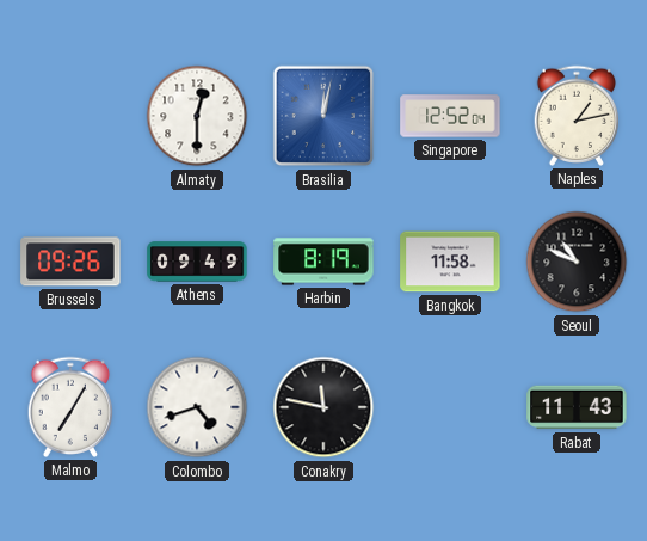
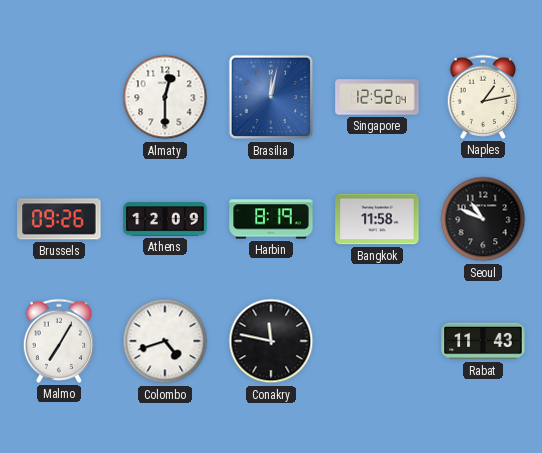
Athens: 09:49 -> 12:09
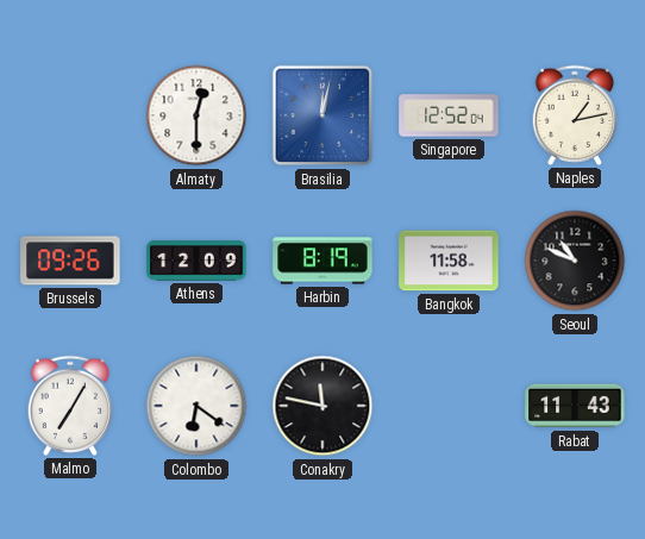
Colombo: 4:42 -> 6:21
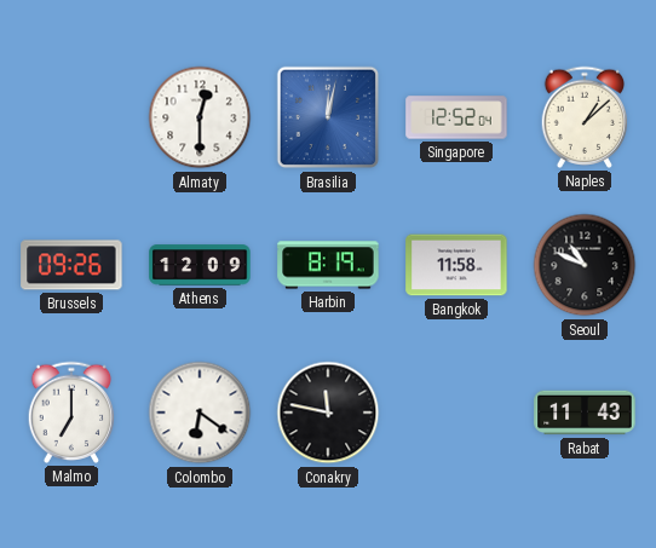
Naples: 1:13 -> 1:08
Malmo: 7:05 -> 7:00
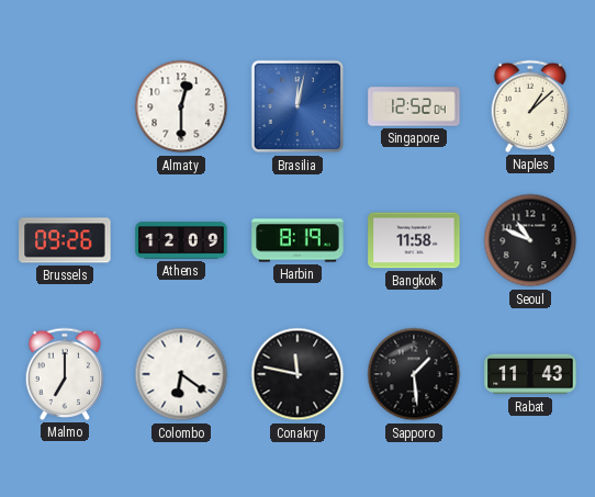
Sapporo: none -> 1:29
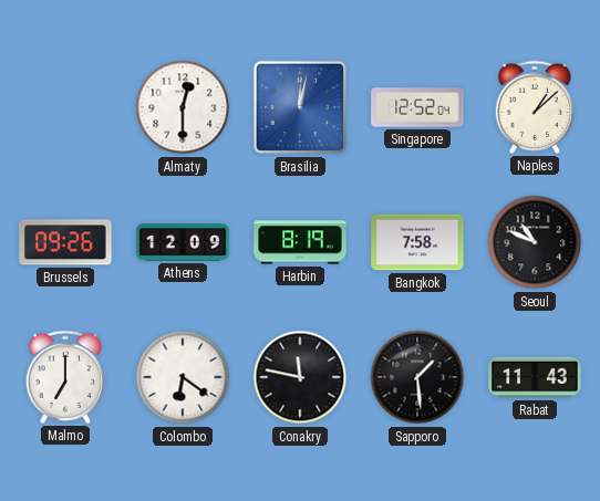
Bangkok: 11:58 -> 7:58
